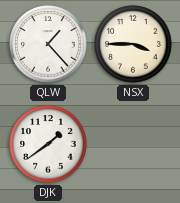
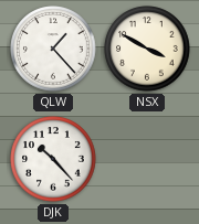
NSX: 3:45 -> 3:50
DJK: 1:39 -> 10:23
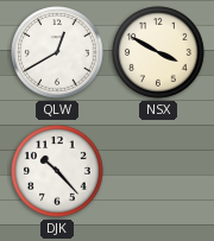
QLW: 1:23 -> 12:40
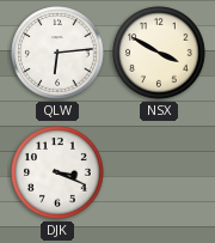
QLW: 12:40 -> 6:14
DJK: 10:23 -> 3:19
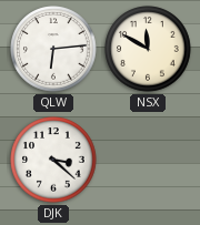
NSX: 3:50 -> 11:50
DJK: 3:19 -> 3:22
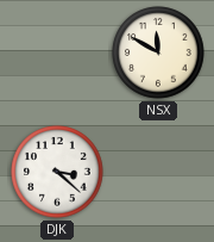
QLW: 6:14 -> none
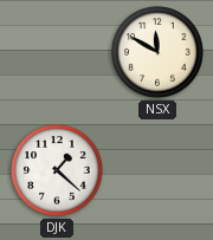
DJK: 3:22 -> 1:22
